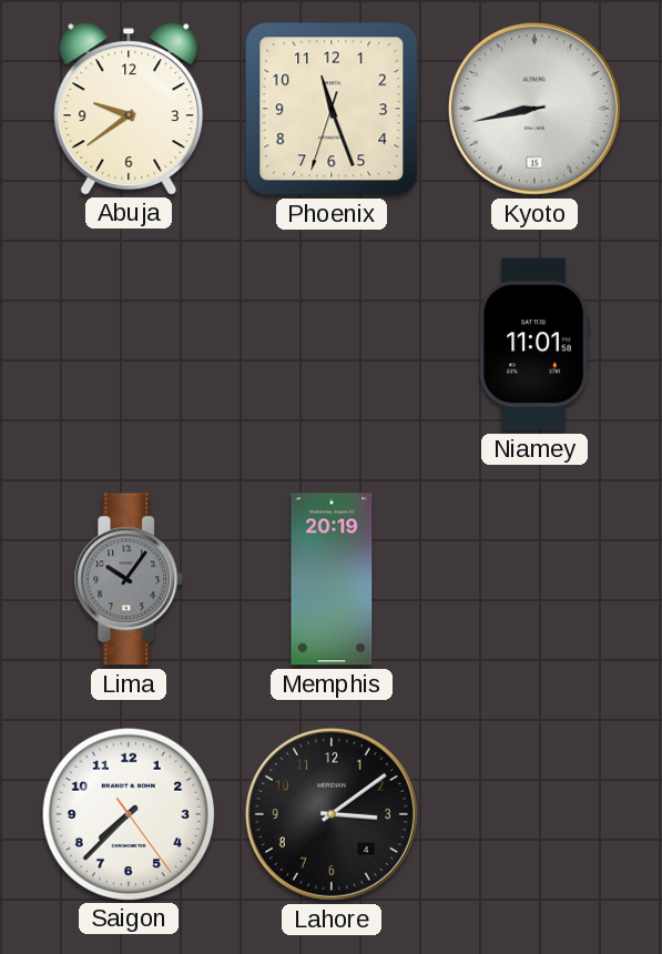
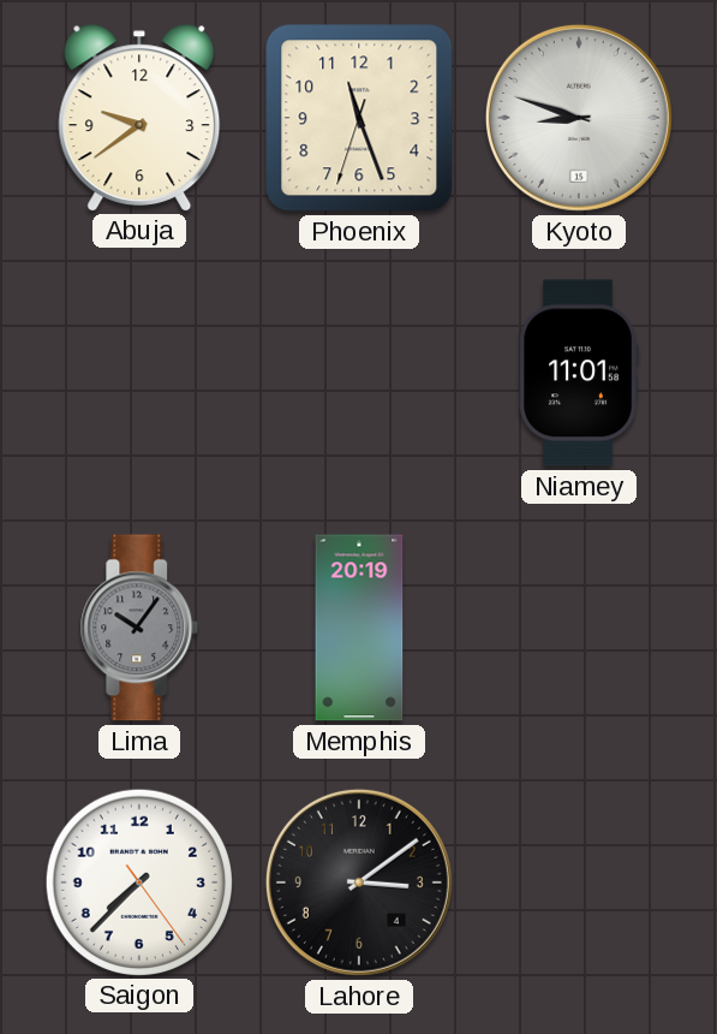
Kyoto: 8:43 -> 8:48
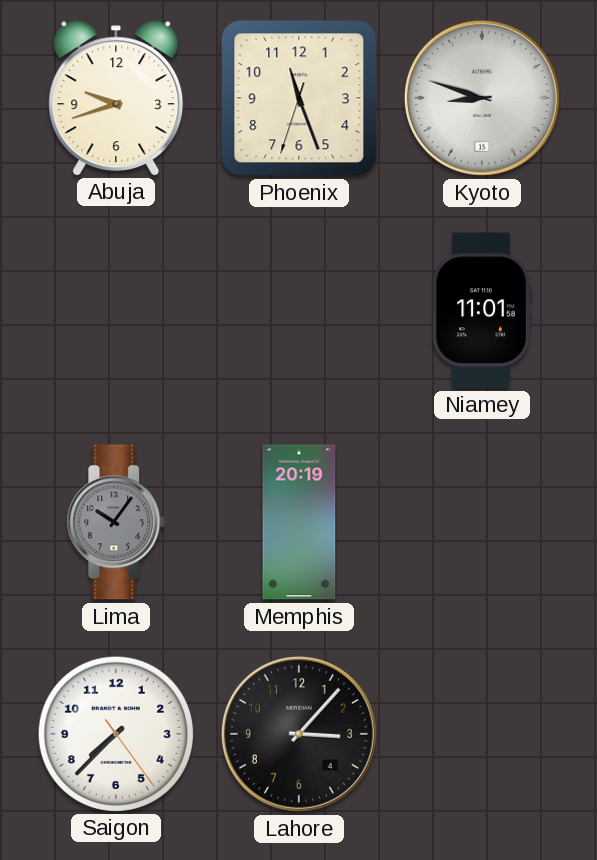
Abuja: 9:39 -> 9:42
Lahore: 3:09 -> 3:07
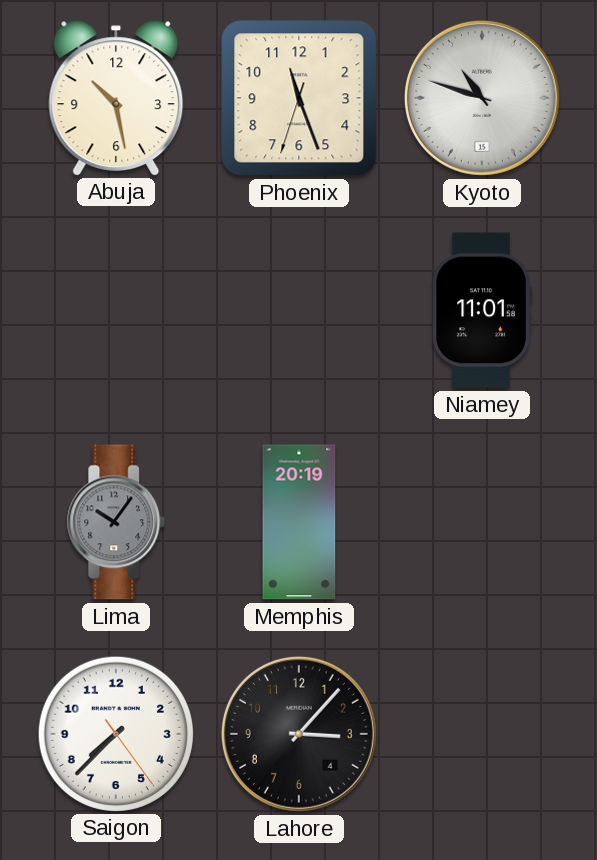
Abuja: 9:42 -> 10:28
Kyoto: 8:48 -> 10:48
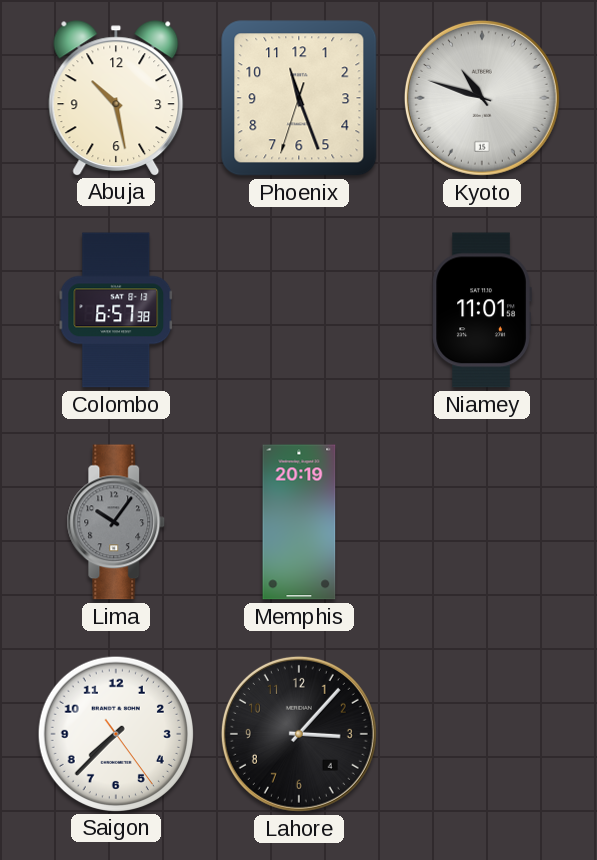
Colombo: none -> 6:57
